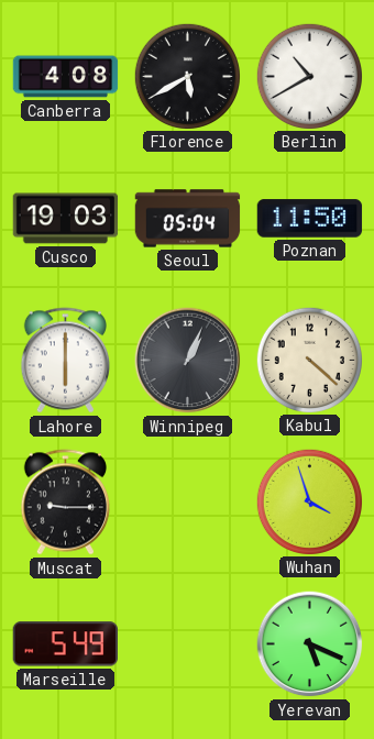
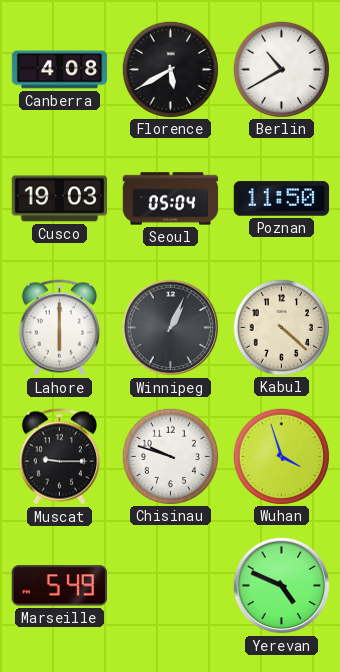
Chisinau: none -> 9:48
Yerevan: 5:19 -> 4:49
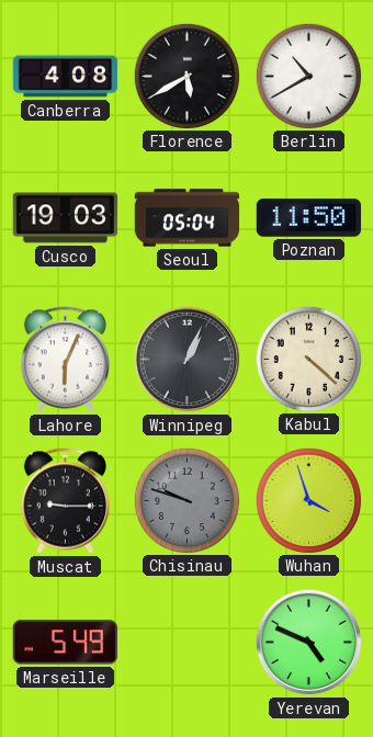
Lahore: 6:00 -> 6:04
Chisinau dial: white -> grey
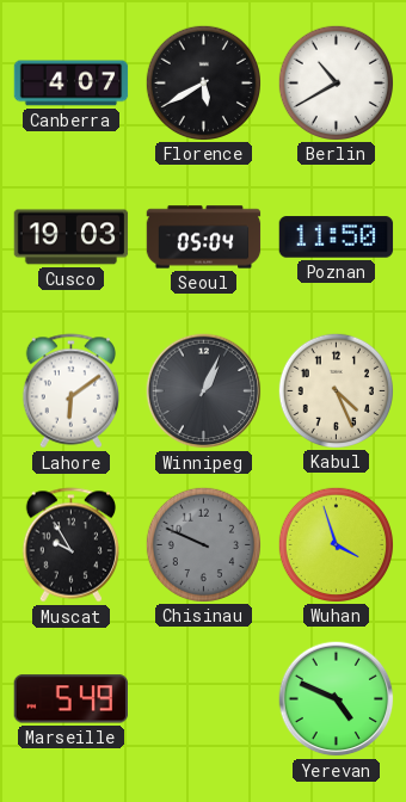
Canberra: 4:08 -> 4:07
Lahore: 6:04 -> 6:09
Kabul: 4:22 -> 4:26
Muscat: 9:15 -> 9:55
Chisinau: 9:48 -> 9:49
